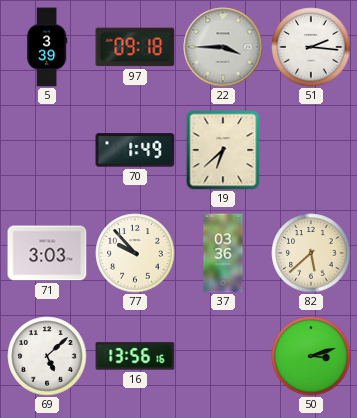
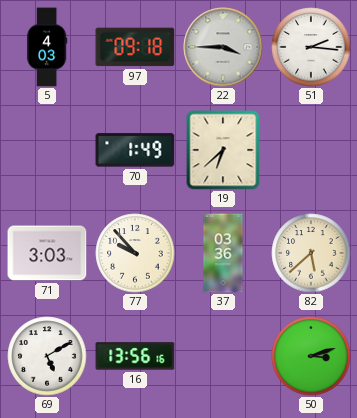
5: 3:39 -> 4:03
69: 5:08 -> 5:10
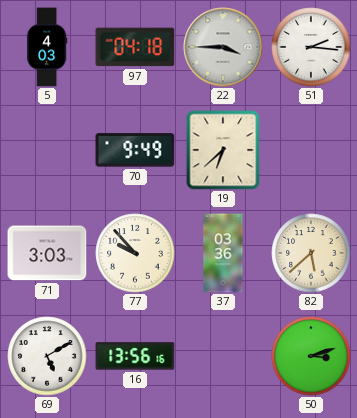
97: 09:18 -> 04:18
70: 1:49 -> 9:49
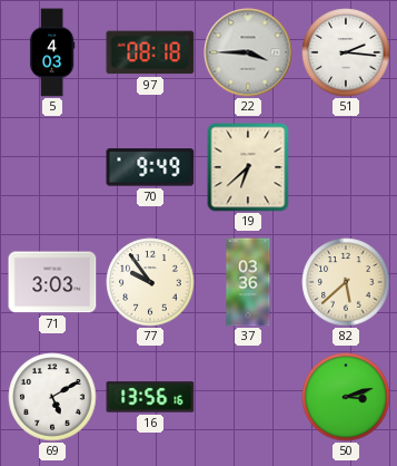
97: 04:18 -> 08:18
77: 9:53 -> 9:54
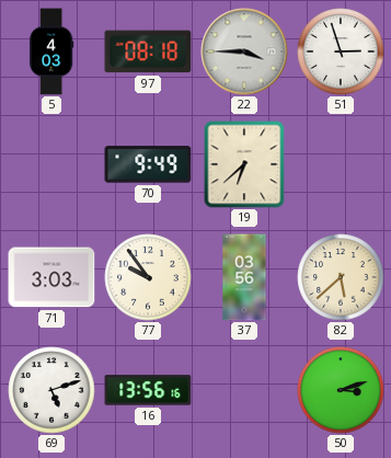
51: 2:16 -> 2:57
37: 03:36 -> 03:56
69: 5:10 -> 5:12
